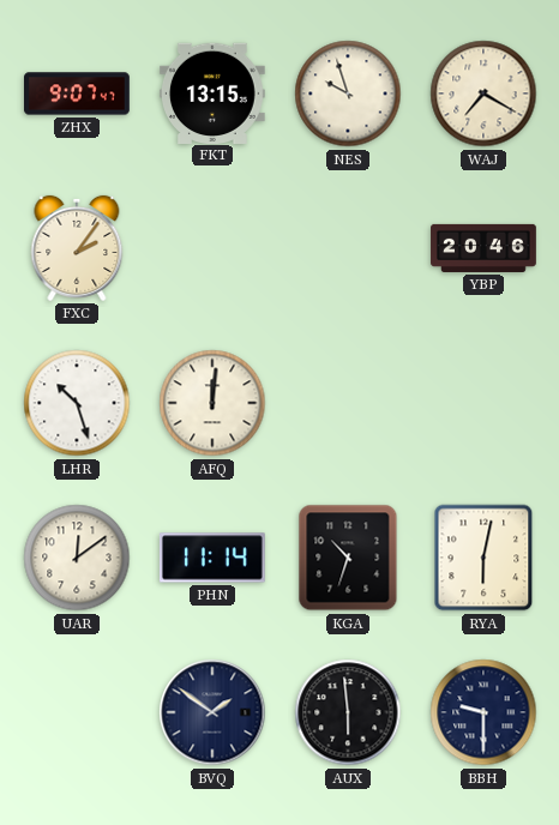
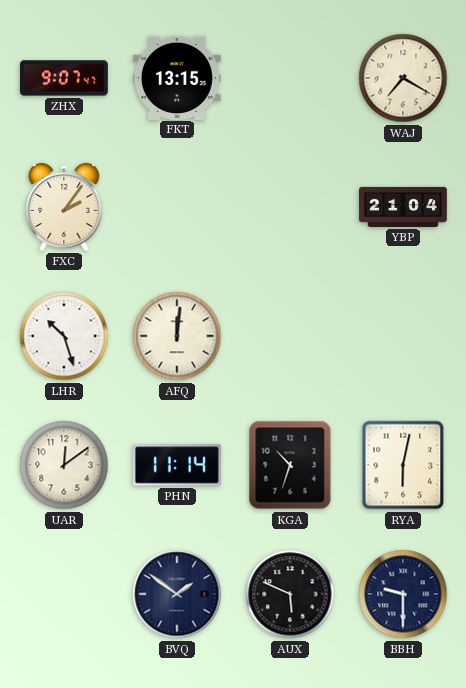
NES: 9:57 -> none
YBP: 20:46 -> 21:04
AUX: 5:59 -> 5:49
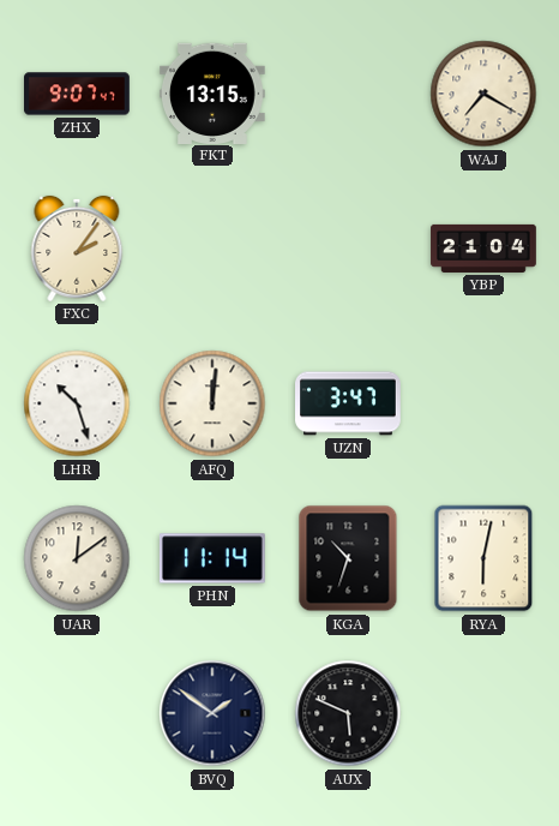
UZN: none -> 3:47
BBH: 9:30 -> none
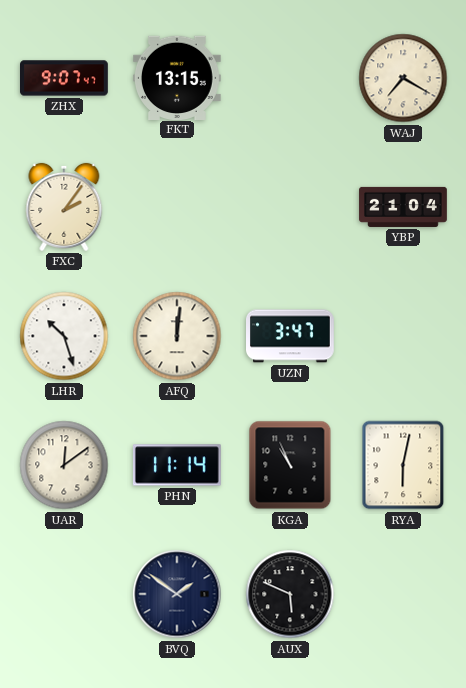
KGA: 10:33 -> 10:56
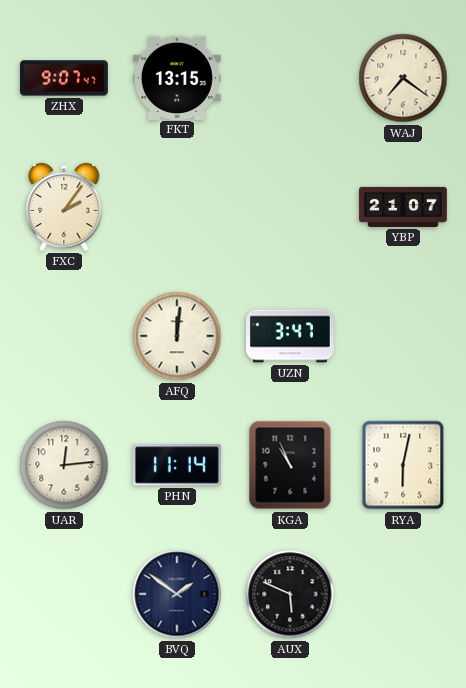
WAJ: 7:20 -> 7:21
YBP: 21:04 -> 21:07
LHR: 10:27 -> none
UAR: 12:09 -> 12:14
